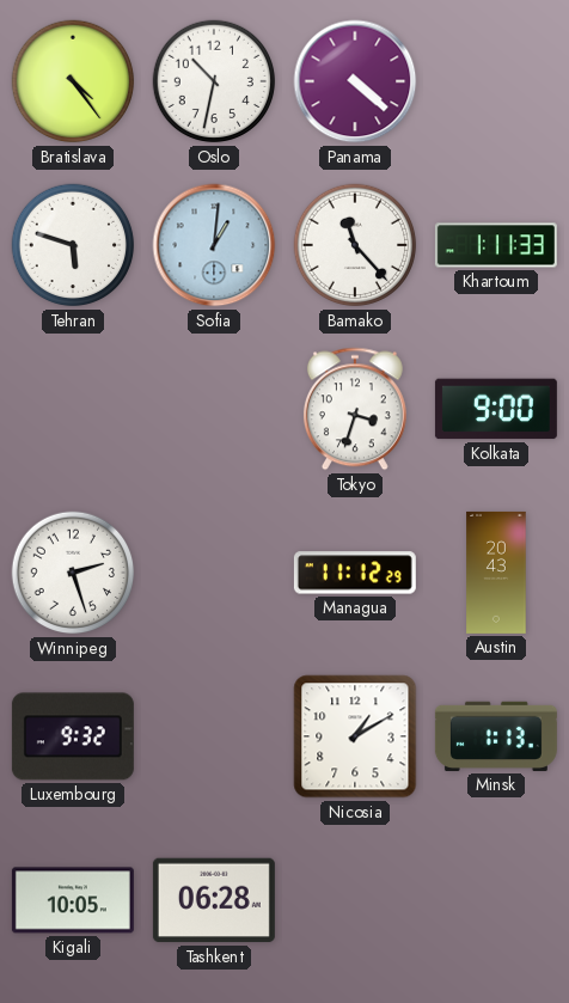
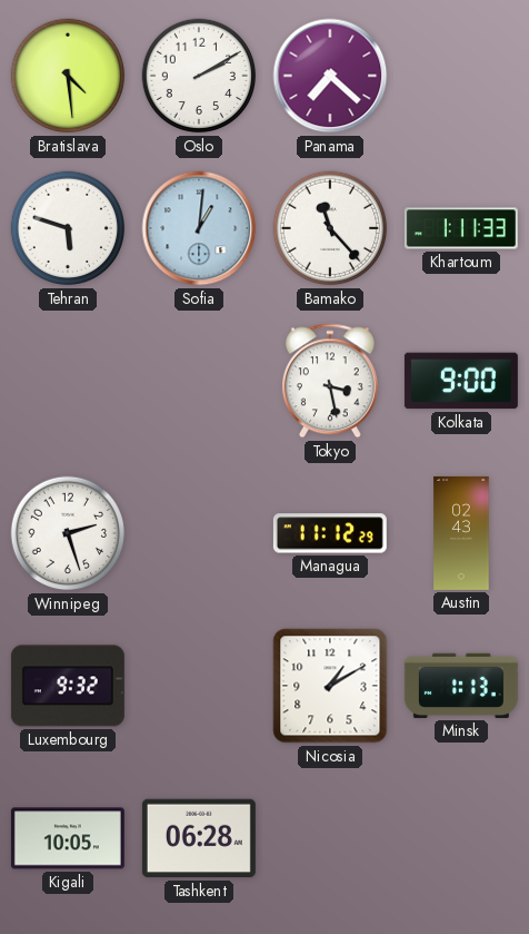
Bratislava: 4:24 -> 4:29
Oslo: 10:32 -> 2:10
Panama: 4:22 -> 7:22
Tokyo: 3:33 -> 3:28
Austin: 20:43 -> 02:43
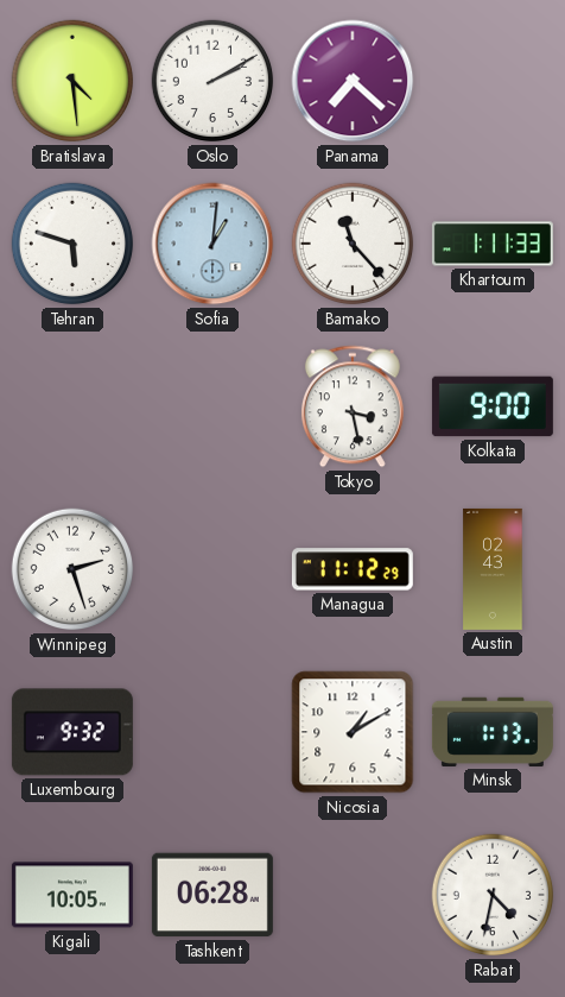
Rabat: none -> 4:32
